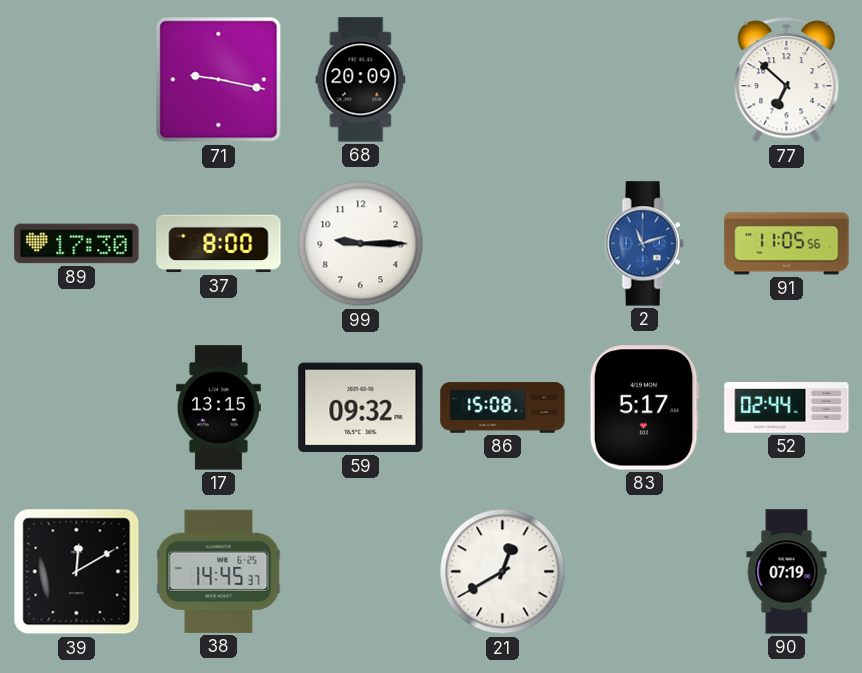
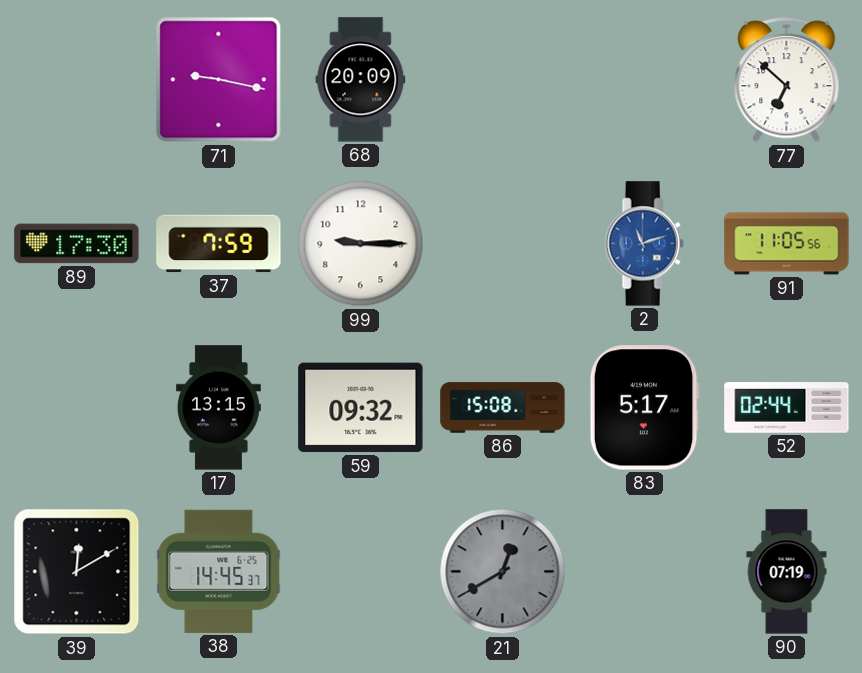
37: 8:00 -> 7:59
21 dial: white -> grey
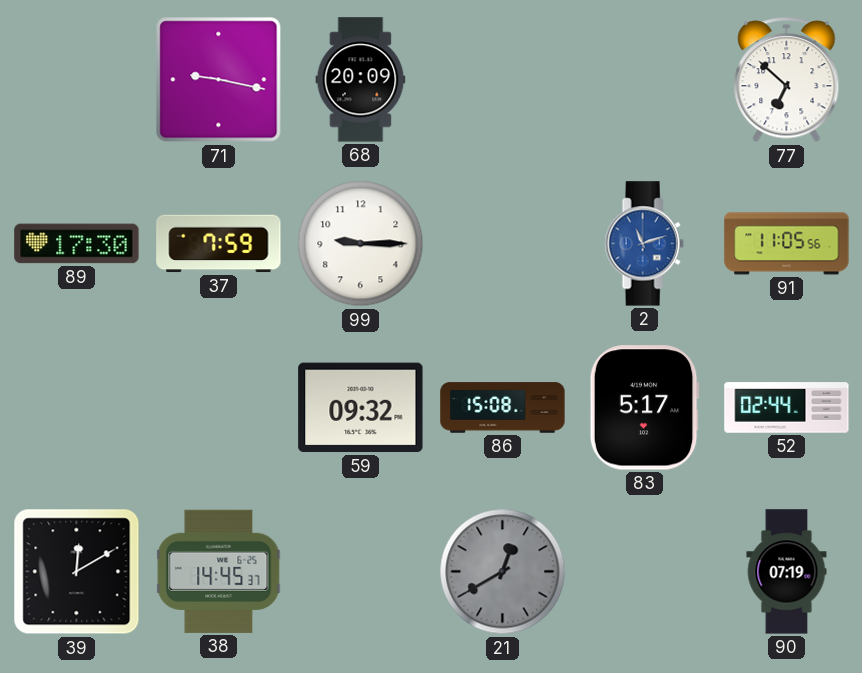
17: 13:15 -> none
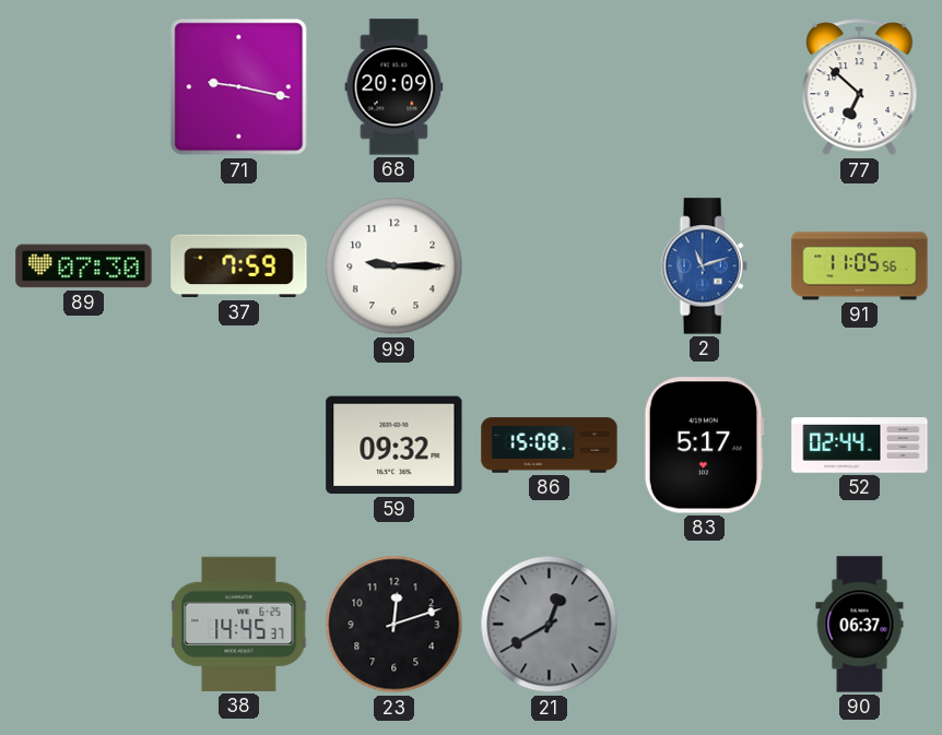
89: 17:30 -> 07:30
39: 12:10 -> none
23: none -> 12:12
90: 07:19 -> 06:37
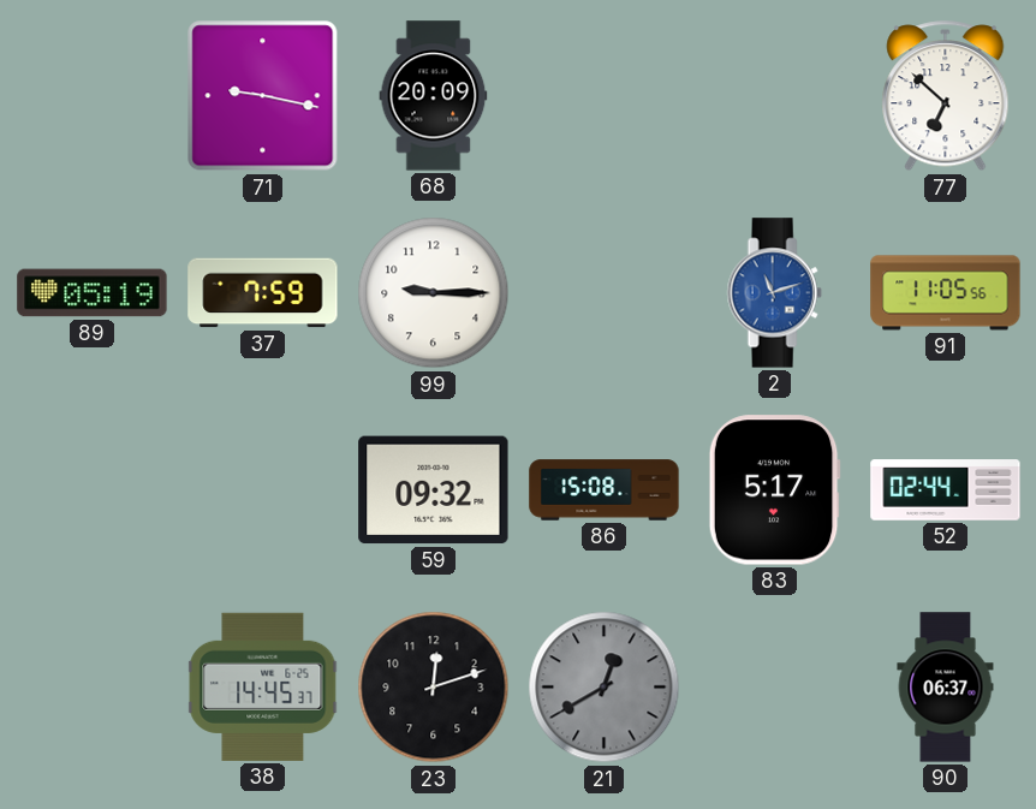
89: 07:30 -> 05:19
